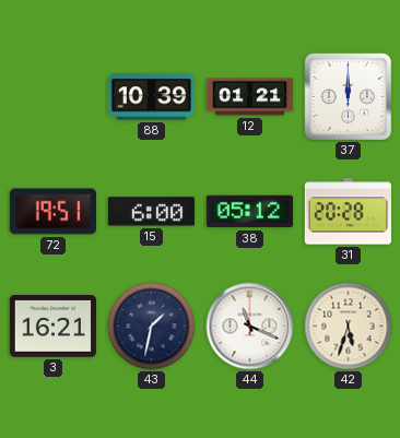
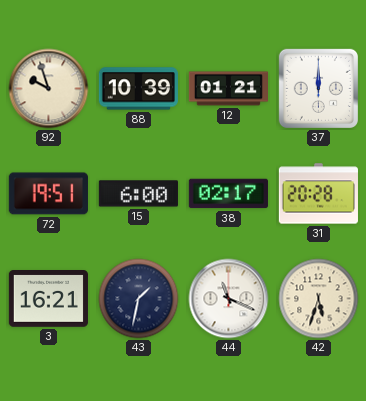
92: none -> 9:57
38: 05:12 -> 02:17
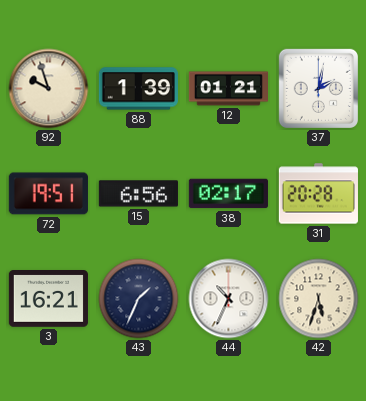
88: 10:39 -> 1:39
37: 12:00 -> 2:02
15: 6:00 -> 6:56
43: 1:32 -> 1:34
44: 11:19 -> 10:34
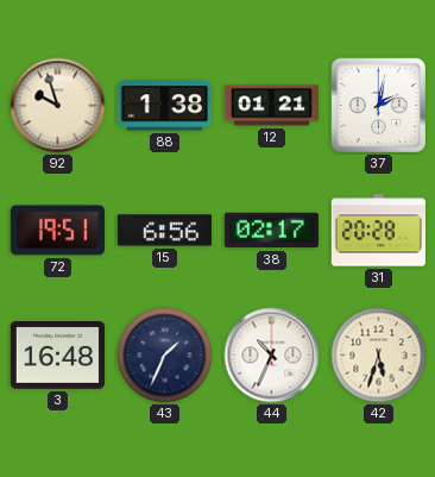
88: 1:39 -> 1:38
3: 16:21 -> 16:48
